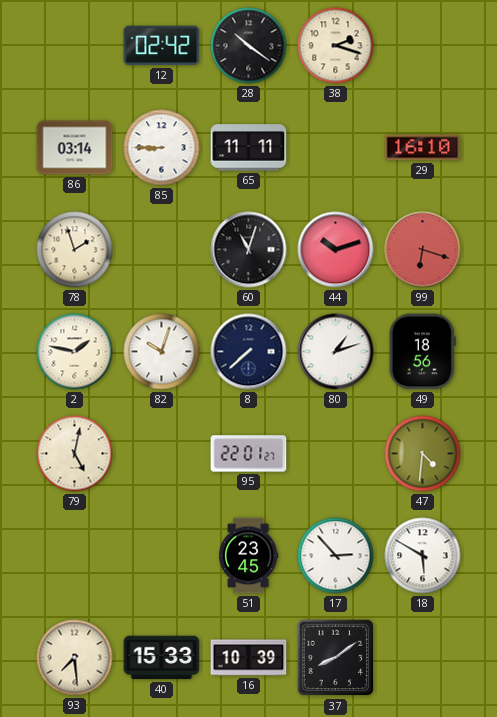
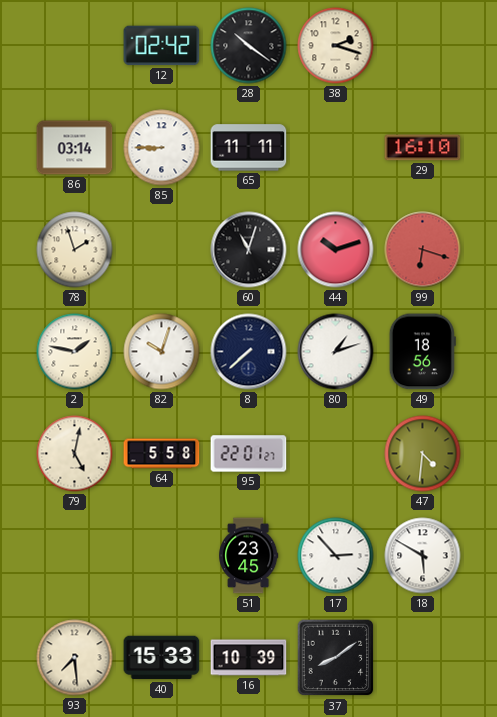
64: none -> 5:58
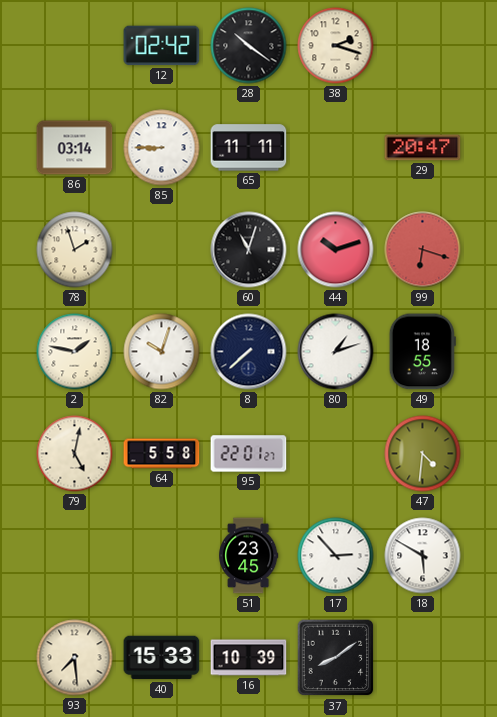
29: 16:10 -> 20:47
49: 18:56 -> 18:55
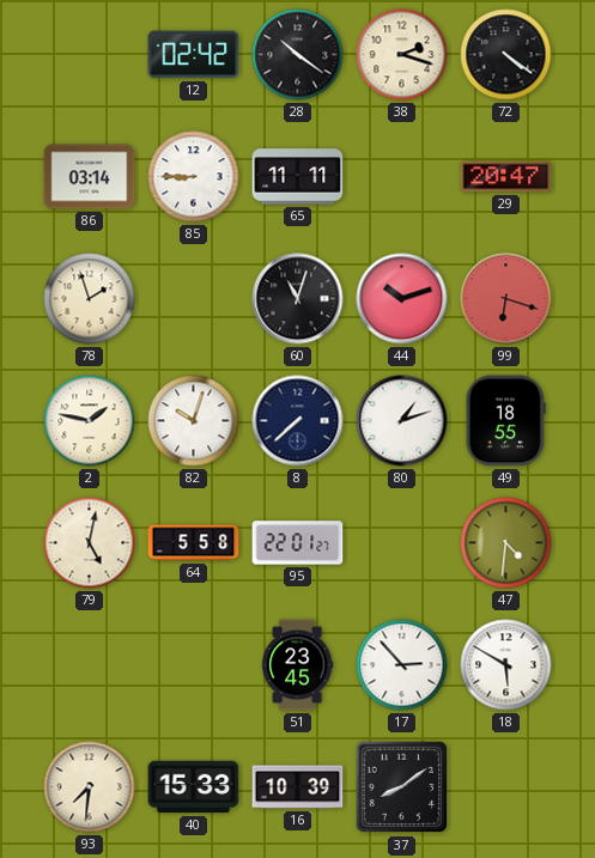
72: none -> 4:21
93: 7:29 -> 7:31
